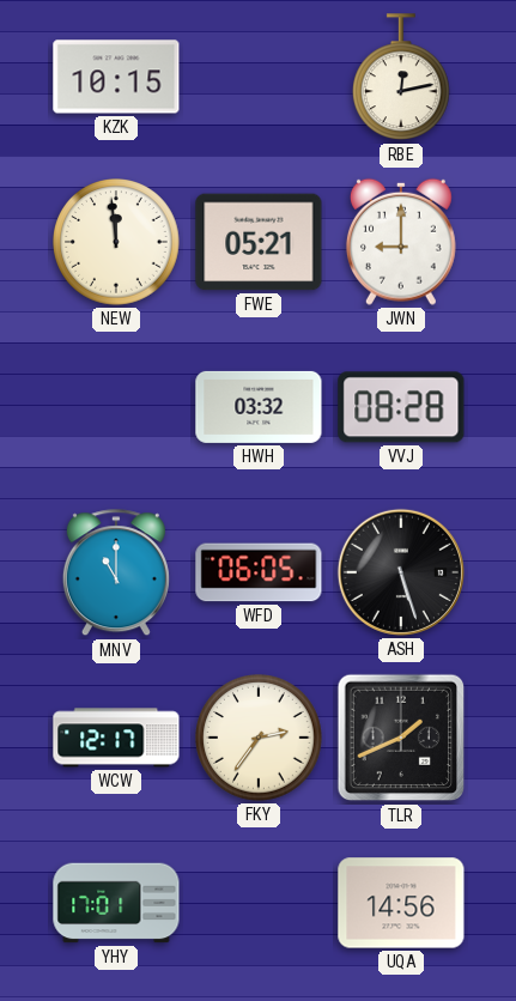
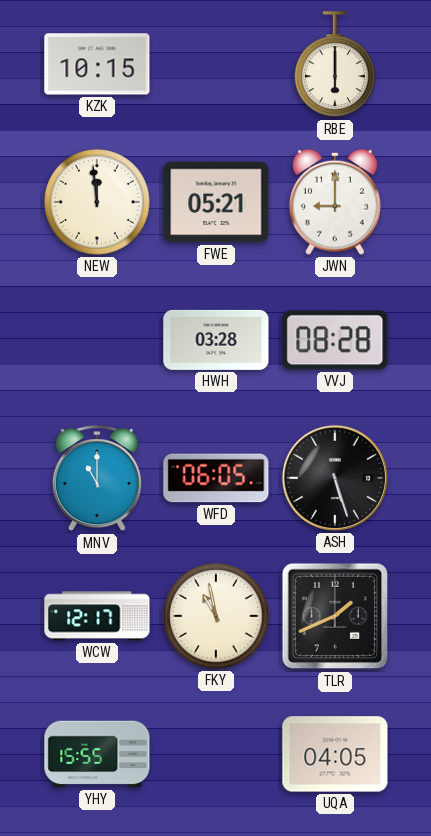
RBE: 12:13 -> 6:00
HWH: 03:32 -> 03:28
FKY: 2:36 -> 10:58
YHY: 17:01 -> 15:55
UQA: 14:56 -> 04:05
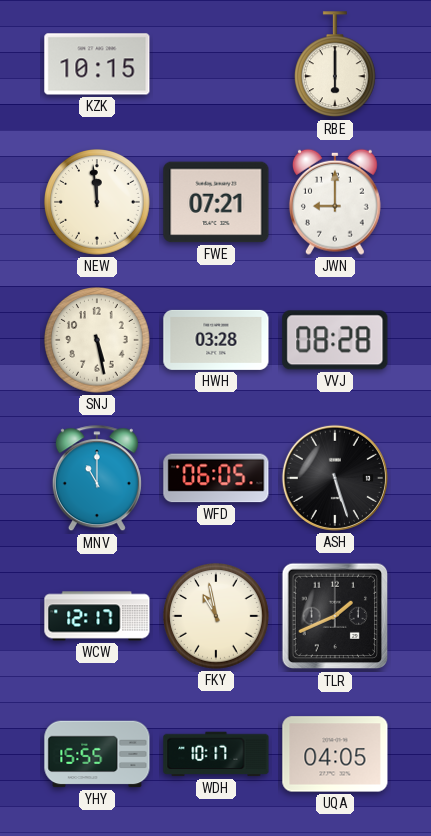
FWE: 05:21 -> 07:21
SNJ: none -> 5:28
WDH: none -> 10:17
